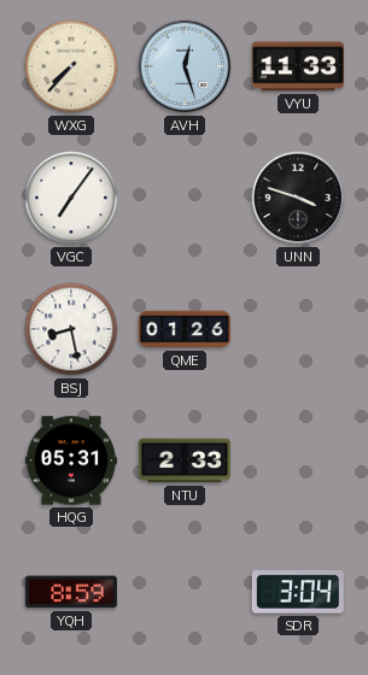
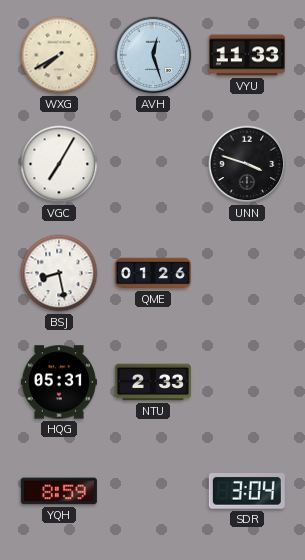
WXG: 7:37 -> 7:40
VGC: 7:06 -> 7:05
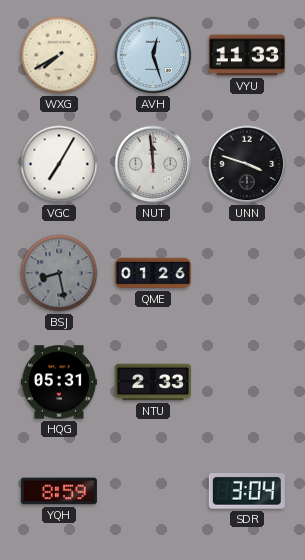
NUT: none -> 11:59
BSJ dial: white -> grey
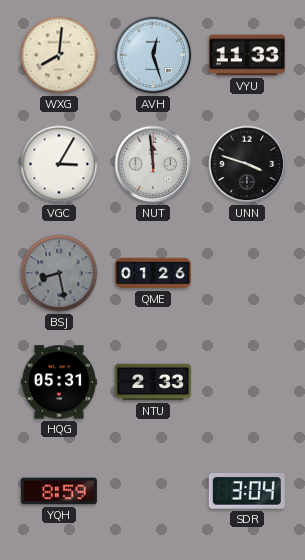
WXG: 7:40 -> 8:01
VGC: 7:05 -> 3:05
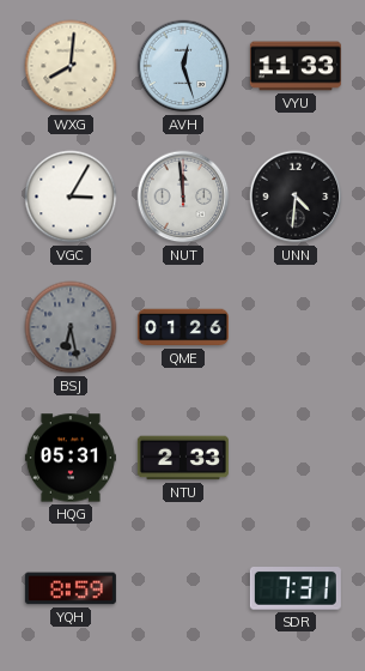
UNN: 3:48 -> 4:31
BSJ: 8:28 -> 6:28
SDR: 3:04 -> 7:31
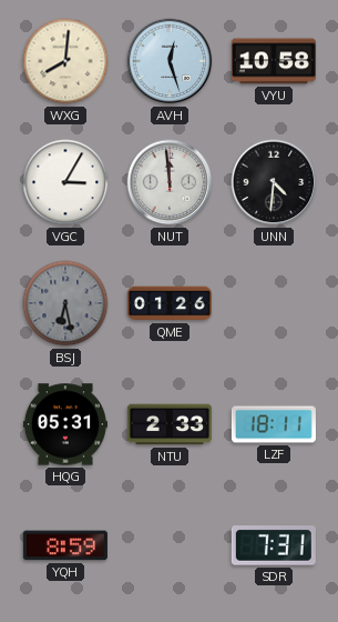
VYU: 11:33 -> 10:58
LZF: none -> 18:11
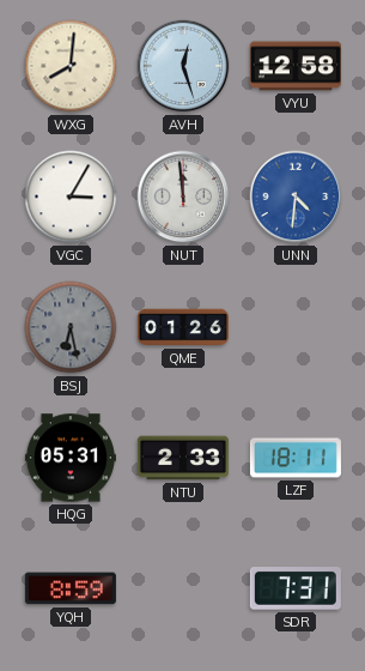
VYU: 10:58 -> 12:58
UNN dial: black -> blue
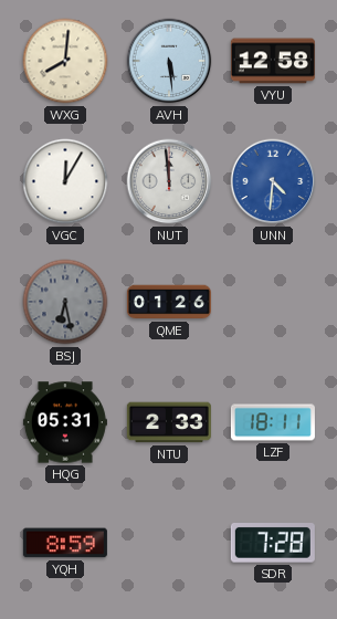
AVH: 12:27 -> 5:29
VGC: 3:05 -> 12:05
SDR: 7:31 -> 7:28
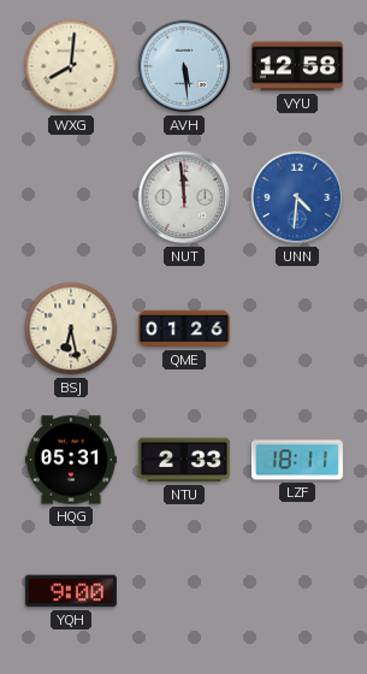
VGC: 12:05 -> none
BSJ dial: grey -> cream
YQH: 8:59 -> 9:00
SDR: 7:28 -> none
